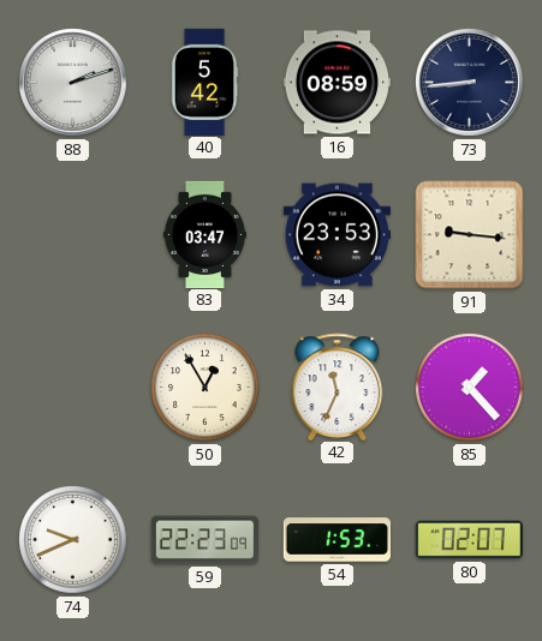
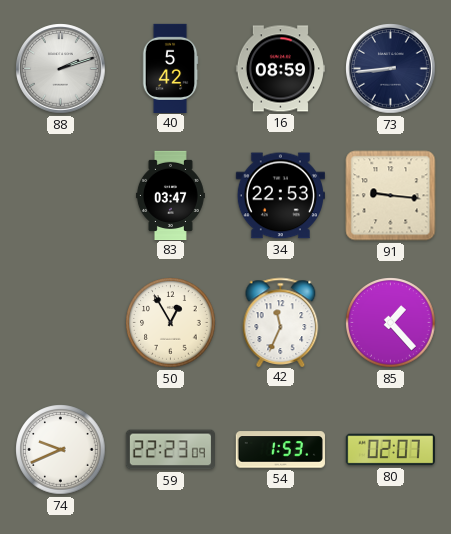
34: 23:53 -> 22:53
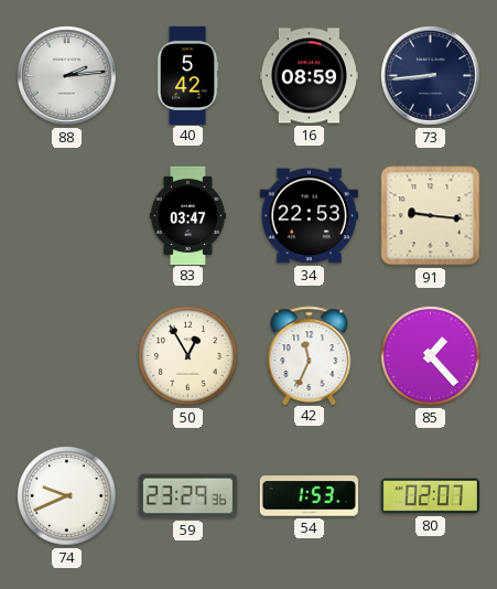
88: 2:12 -> 2:14
59: 22:23 -> 23:29
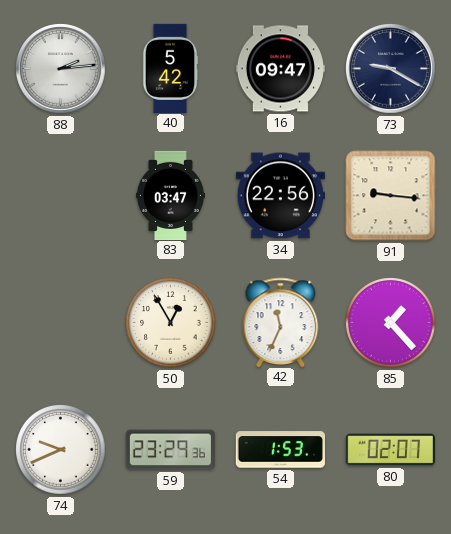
16: 08:59 -> 09:47
73: 8:44 -> 9:20
34: 22:53 -> 22:56
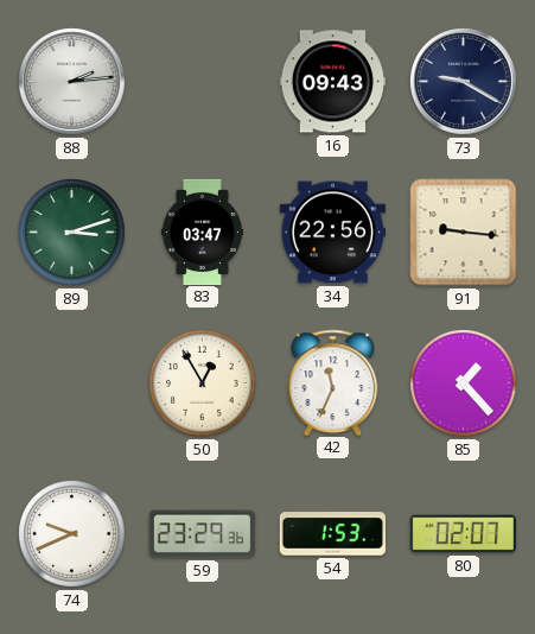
40: 5:42 -> none
16: 09:47 -> 09:43
89: none -> 3:12
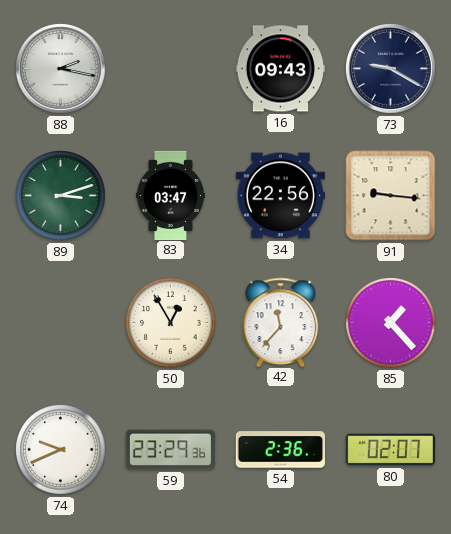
88: 2:14 -> 2:17
42: 11:34 -> 11:37
54: 1:53 -> 2:36
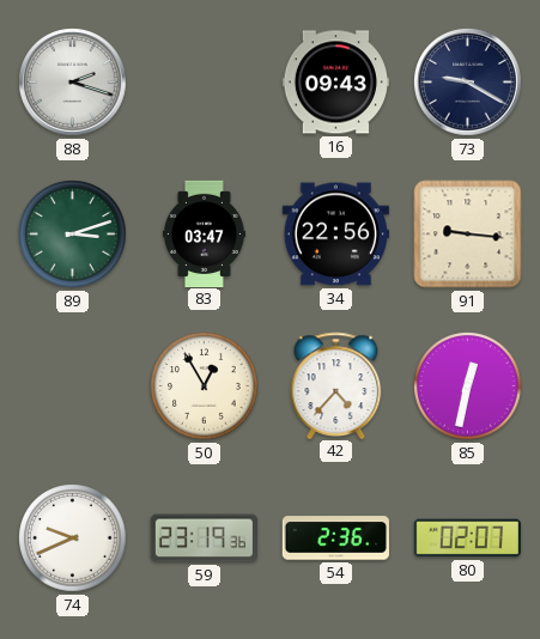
88: 2:17 -> 2:18
42: 11:37 -> 4:37
85: 1:23 -> 12:32
59: 23:29 -> 23:19
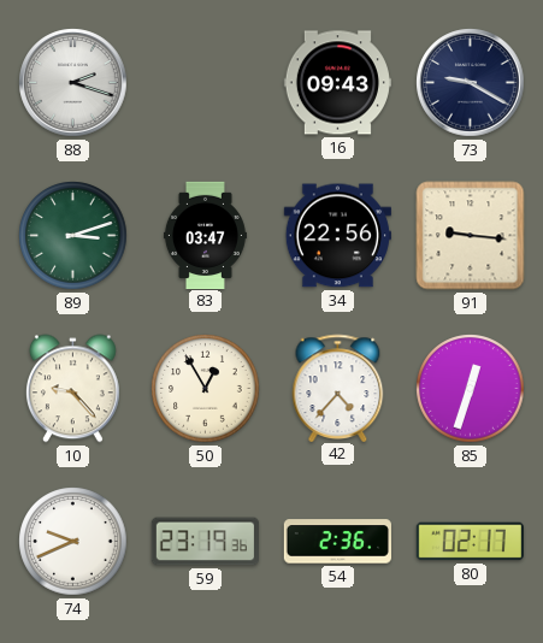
10: none -> 9:23
85: 12:32 -> 12:33
80: 02:07 -> 02:17
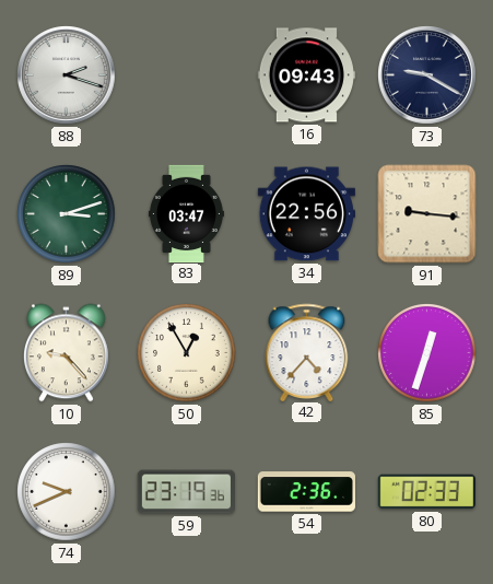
80: 02:17 -> 02:33
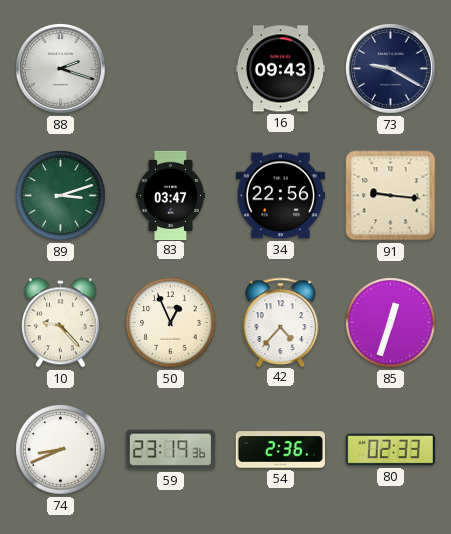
50: 12:55 -> 12:56
74: 9:41 -> 8:41
